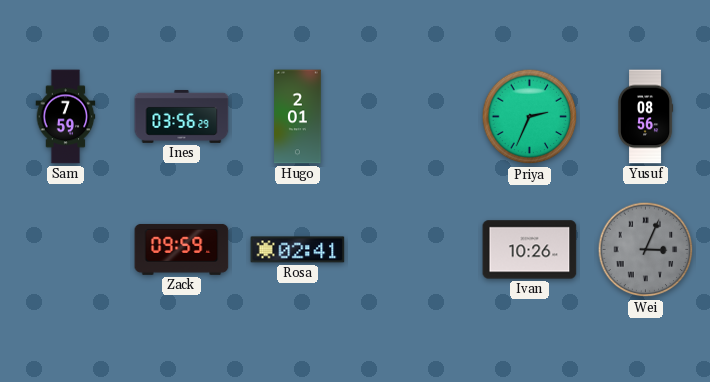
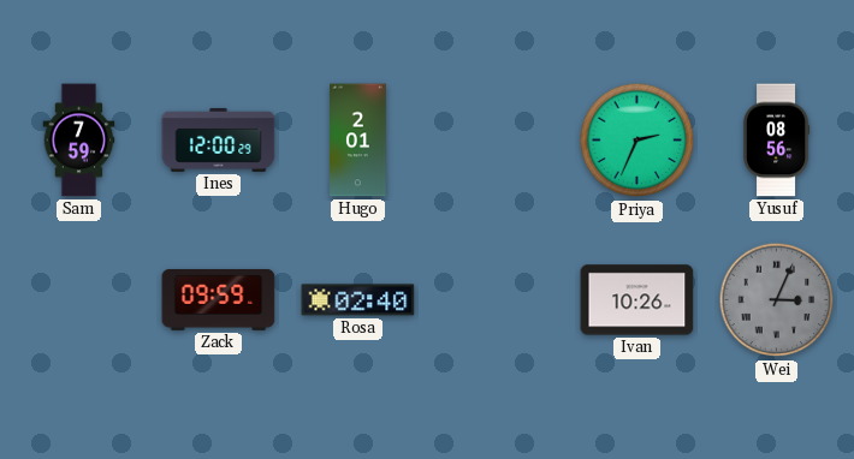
Ines: 03:56 -> 12:00
Rosa: 02:41 -> 02:40
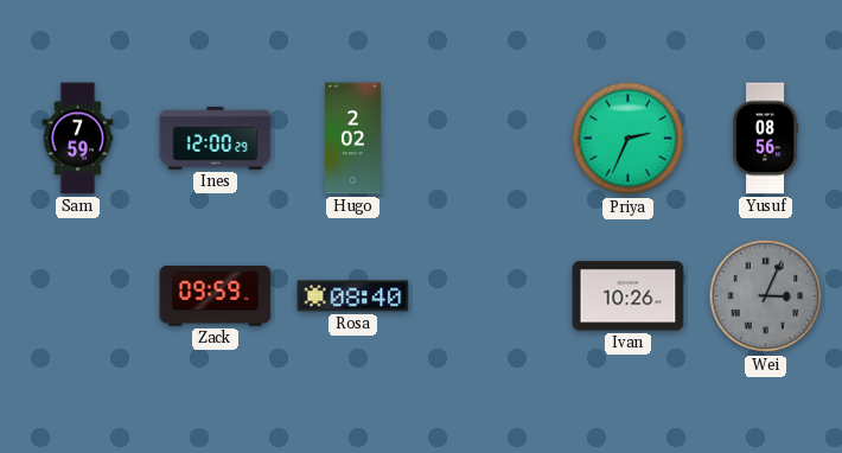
Hugo: 2:01 -> 2:02
Rosa: 02:40 -> 08:40
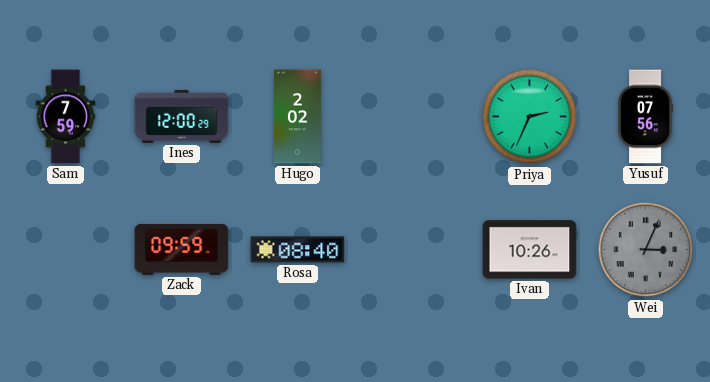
Yusuf: 08:56 -> 07:56
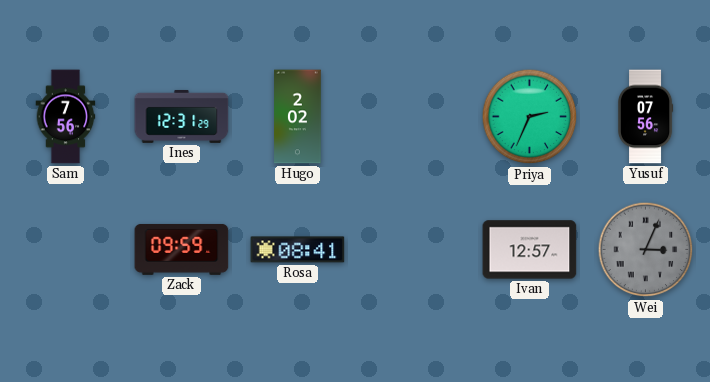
Sam: 7:59 -> 7:56
Ines: 12:00 -> 12:31
Rosa: 08:40 -> 08:41
Ivan: 10:26 -> 12:57
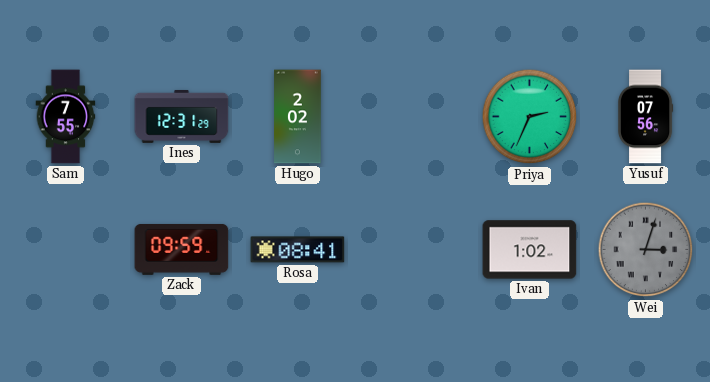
Sam: 7:56 -> 7:55
Ivan: 12:57 -> 1:02
Wei: 3:04 -> 3:03
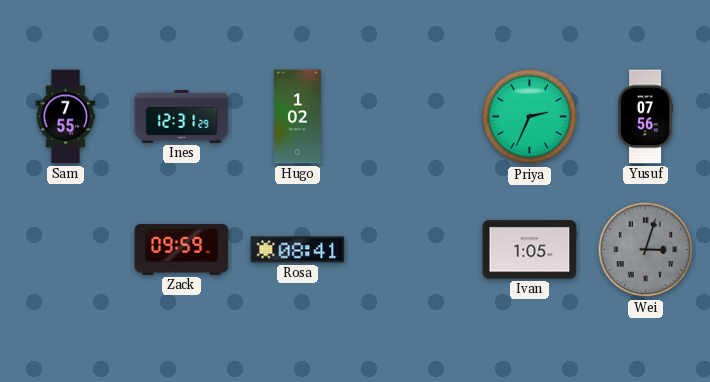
Hugo: 2:02 -> 1:02
Ivan: 1:02 -> 1:05
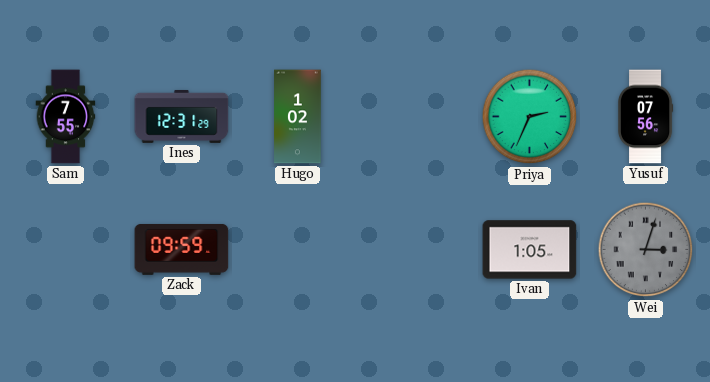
Rosa: 08:41 -> none
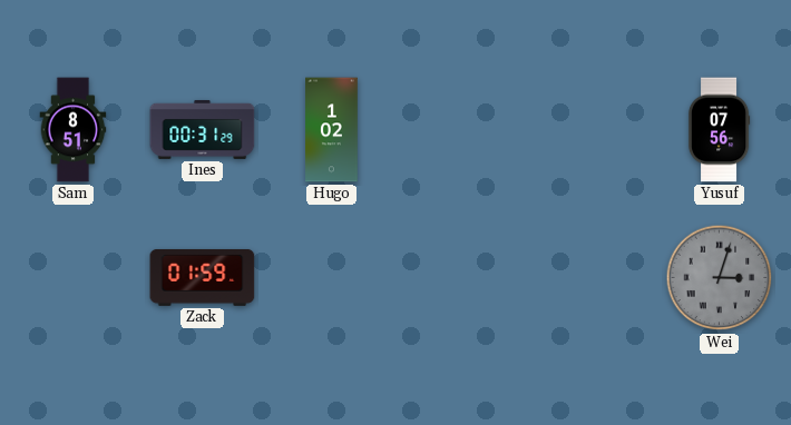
Sam: 7:55 -> 8:51
Ines: 12:31 -> 00:31
Priya: 2:34 -> none
Zack: 09:59 -> 01:59
Ivan: 1:05 -> none
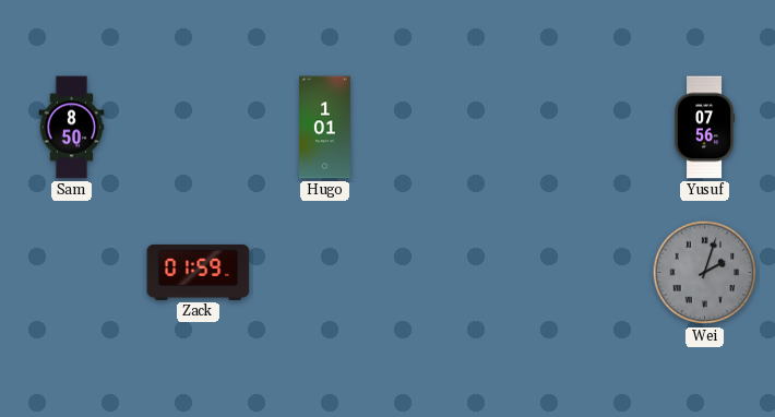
Sam: 8:51 -> 8:50
Ines: 00:31 -> none
Hugo: 1:02 -> 1:01
Wei: 3:03 -> 2:03
